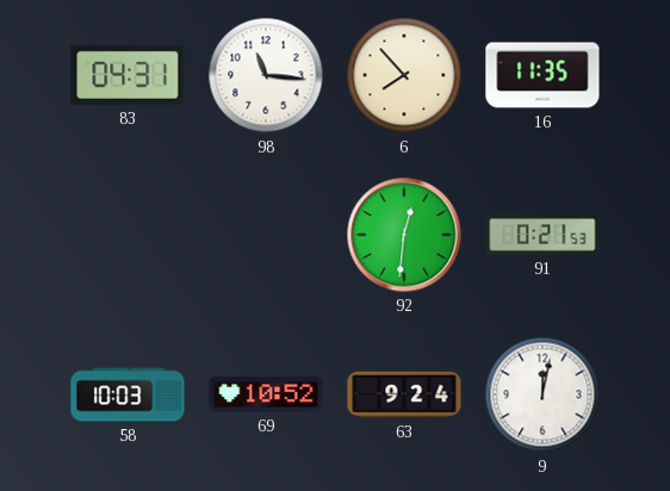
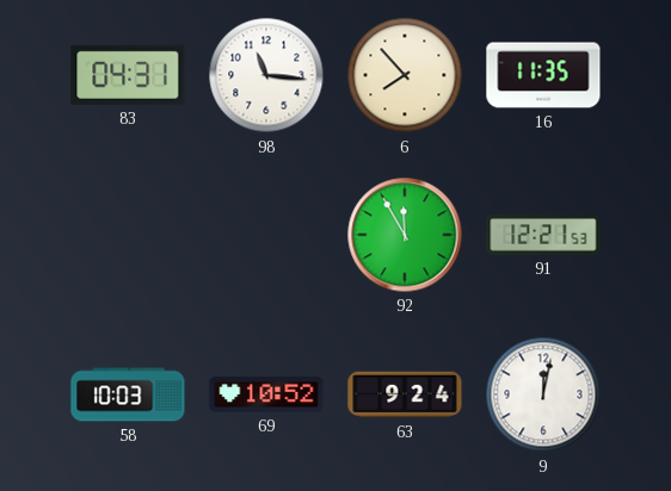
92: 12:31 -> 11:55
91: 0:21 -> 12:21
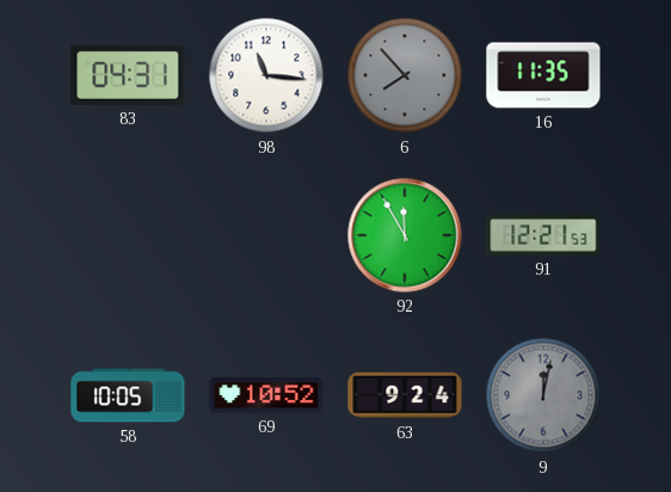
6 dial: cream -> grey
58: 10:03 -> 10:05
9 dial: white -> grey
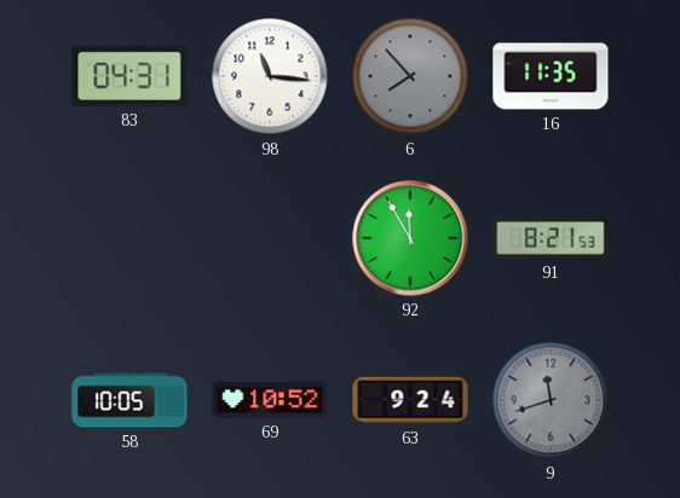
91: 12:21 -> 8:21
9: 12:02 -> 11:42
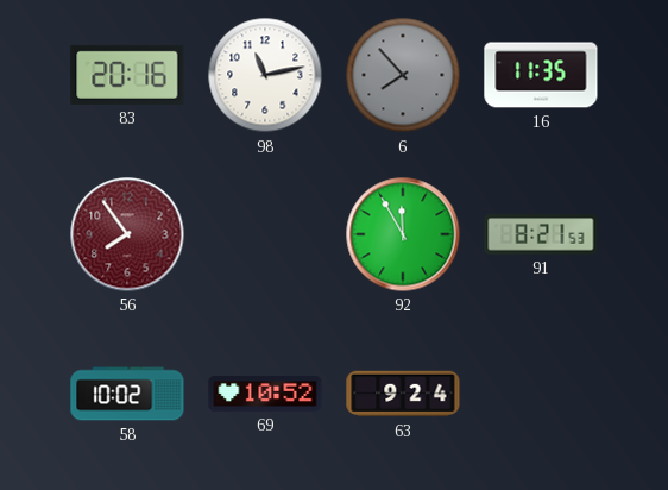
83: 04:31 -> 20:16
98: 11:16 -> 11:13
56: none -> 7:54
58: 10:05 -> 10:02
9: 11:42 -> none
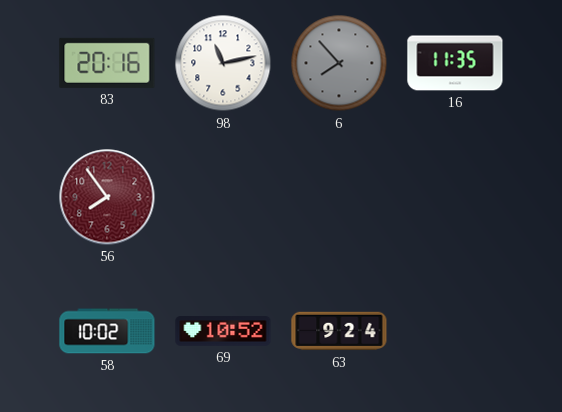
92: 11:55 -> none
91: 8:21 -> none
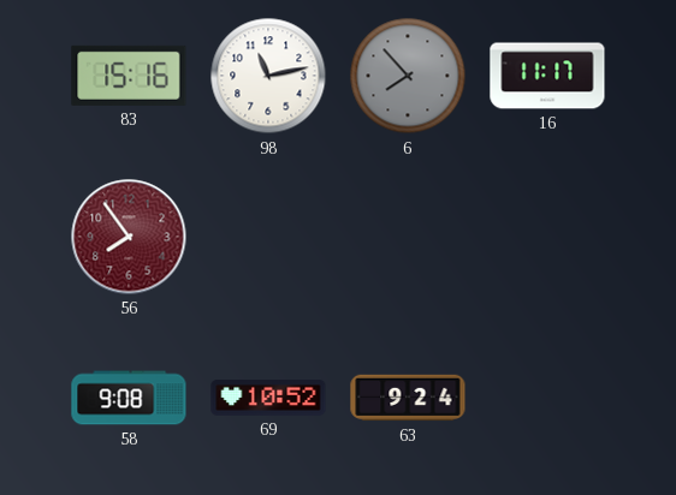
83: 20:16 -> 15:16
16: 11:35 -> 11:17
58: 10:02 -> 9:08
